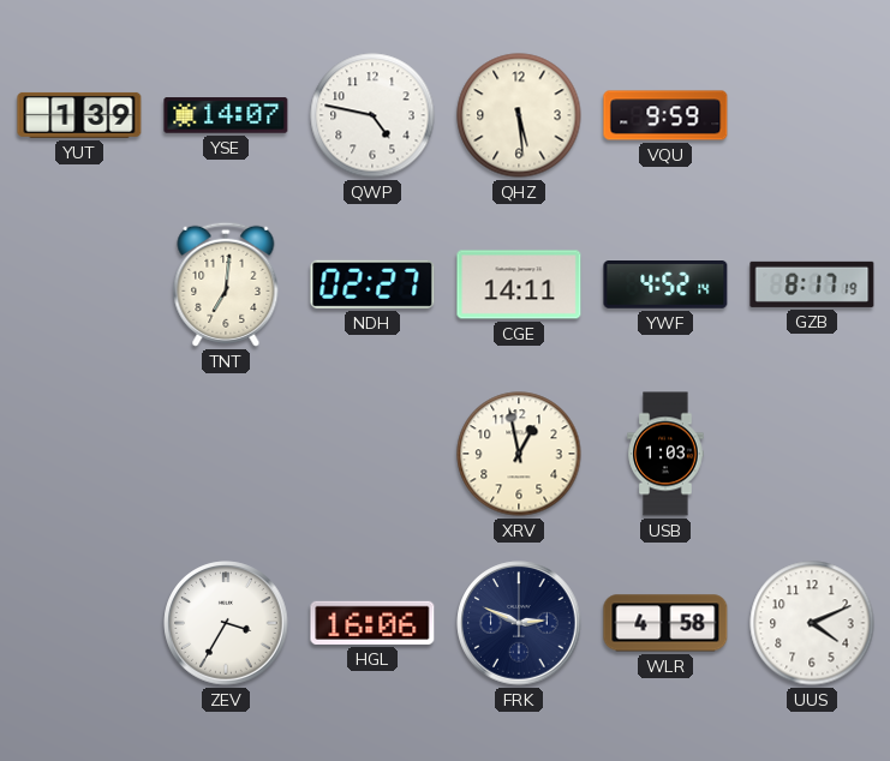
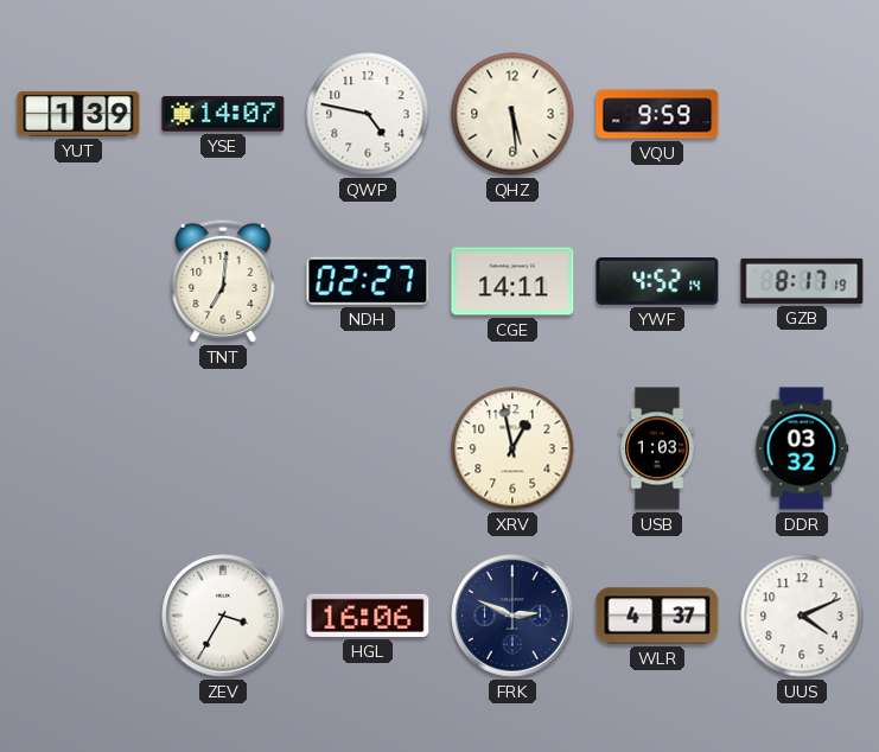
DDR: none -> 03:32
WLR: 4:58 -> 4:37
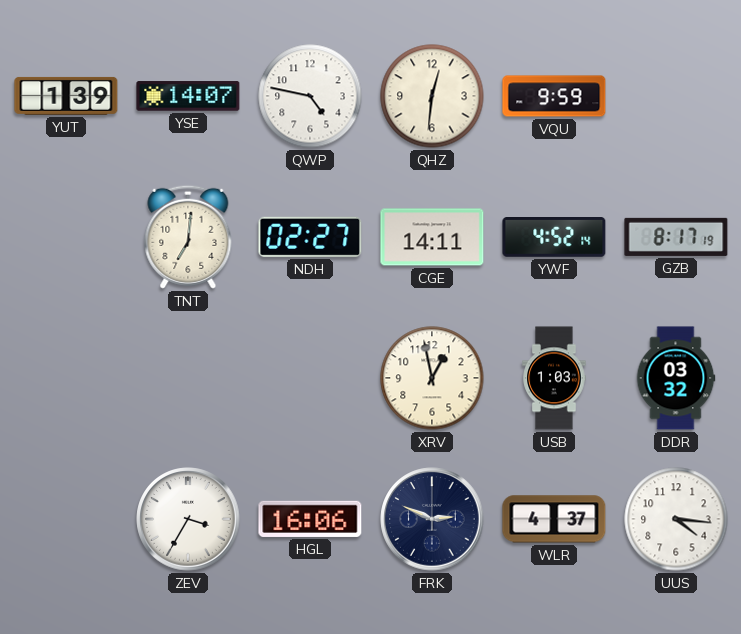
QHZ: 5:29 -> 12:31
UUS: 4:11 -> 4:16
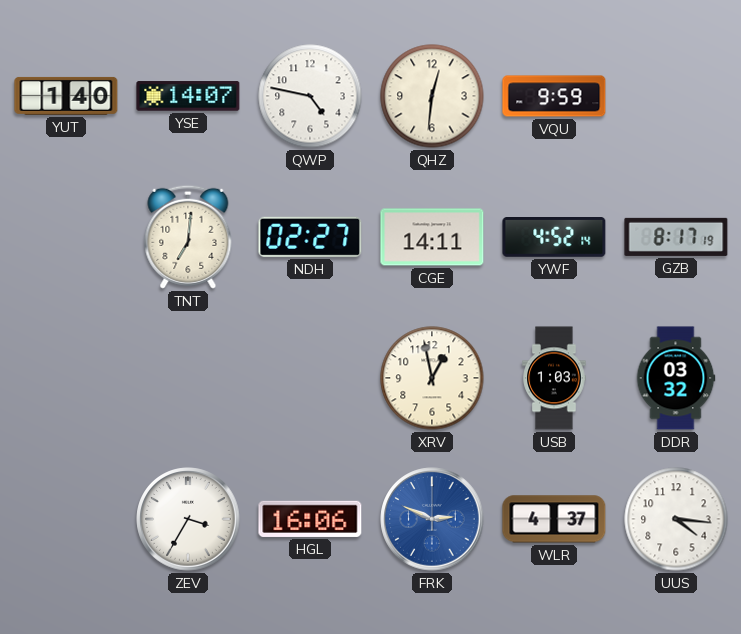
YUT: 1:39 -> 1:40
FRK dial: navy -> blue
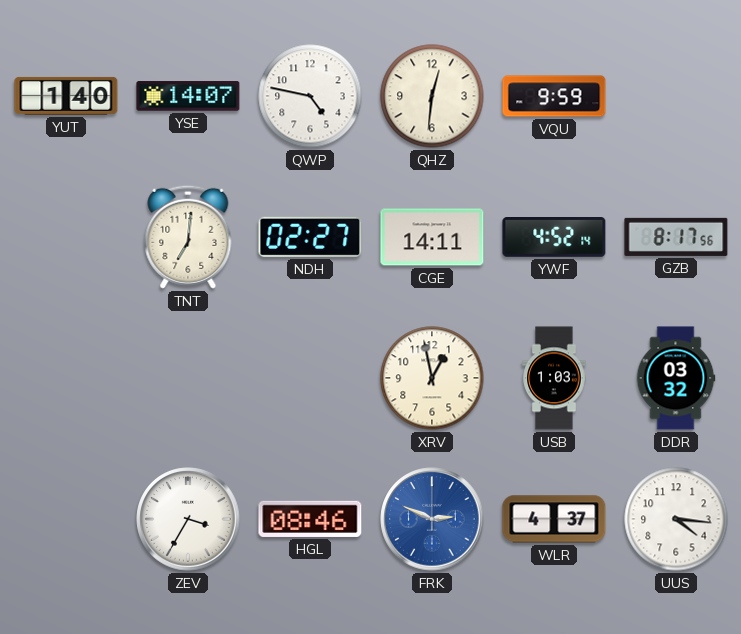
GZB: 8:17:19 -> 8:17:56
HGL: 16:06 -> 08:46
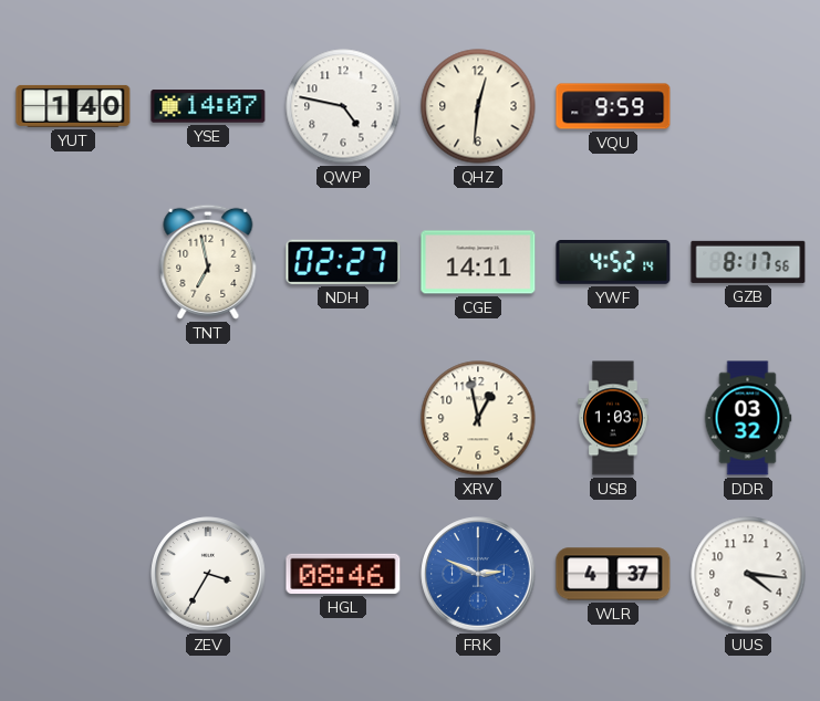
TNT: 7:01 -> 6:58
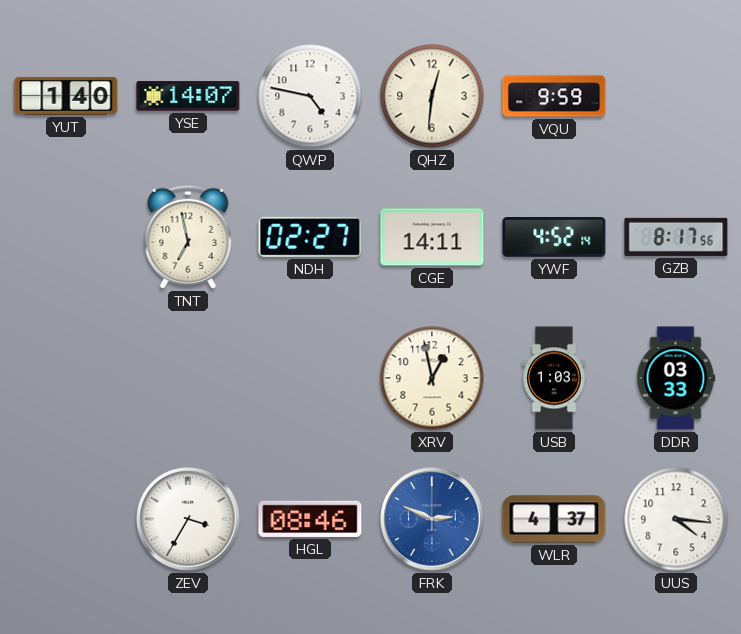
DDR: 03:32 -> 03:33
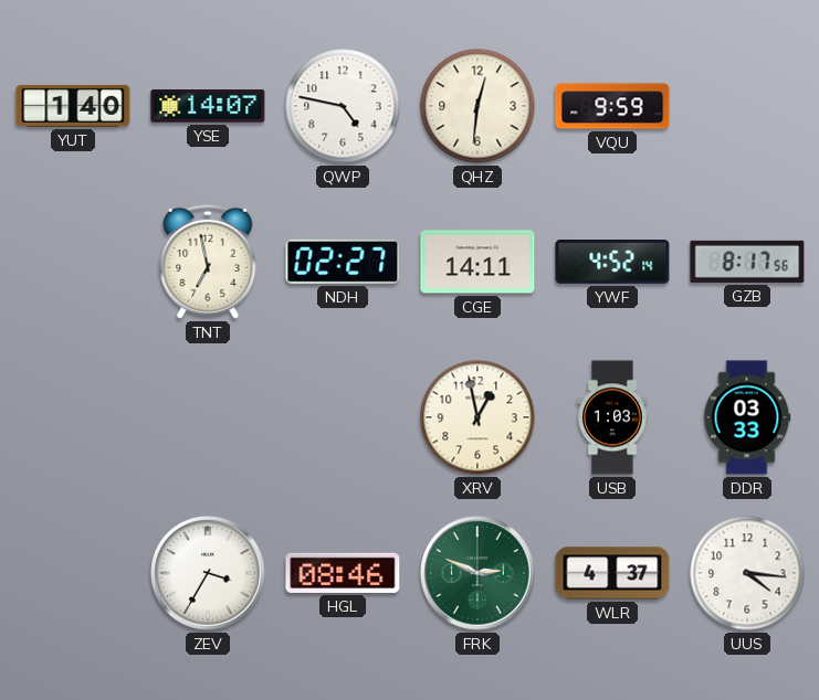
FRK dial: blue -> green
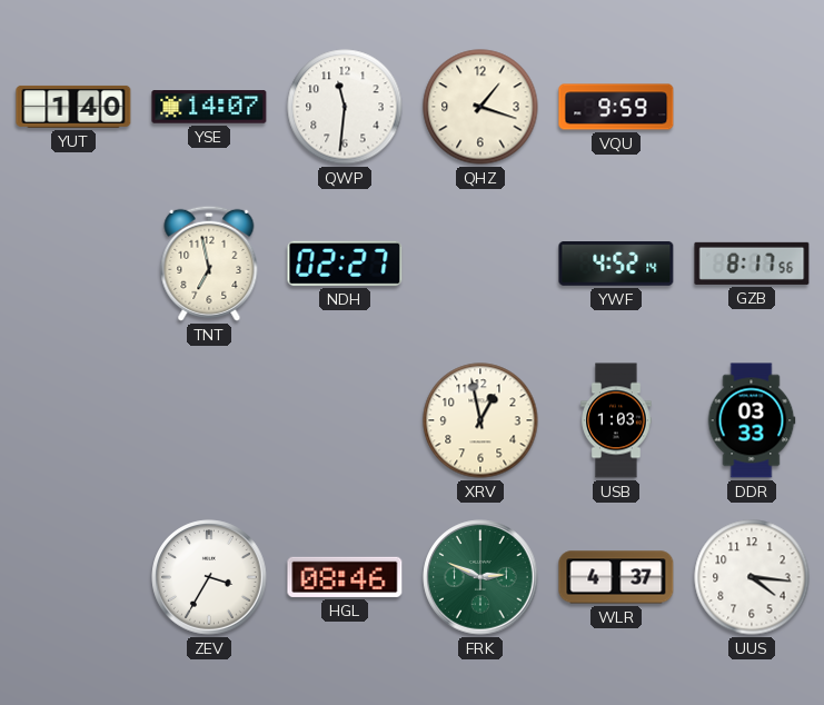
QWP: 4:47 -> 11:31
QHZ: 12:31 -> 1:18
CGE: 14:11 -> none
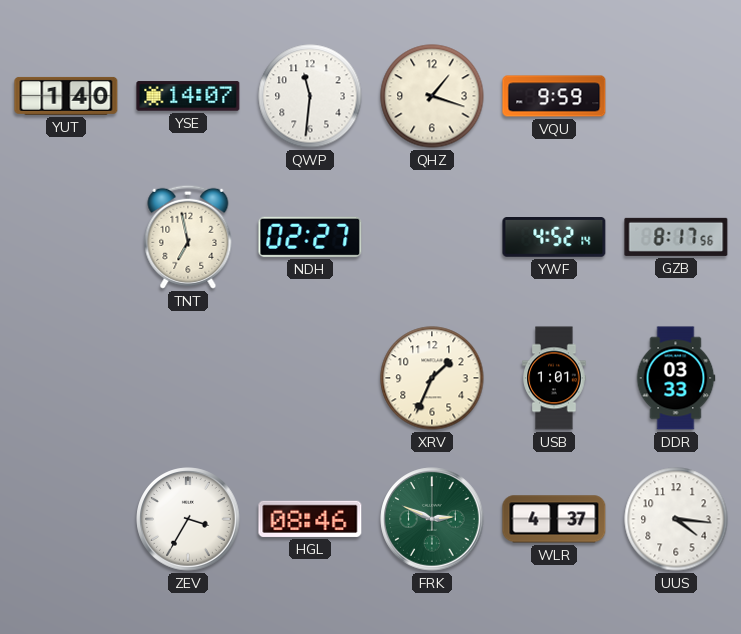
XRV: 12:58 -> 1:34
USB: 1:03 -> 1:01
